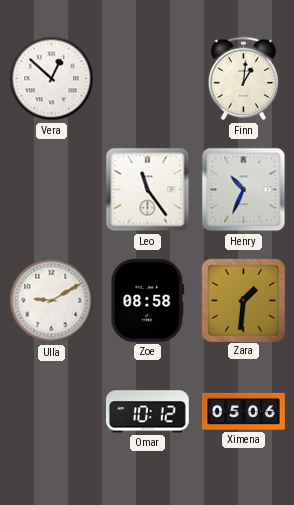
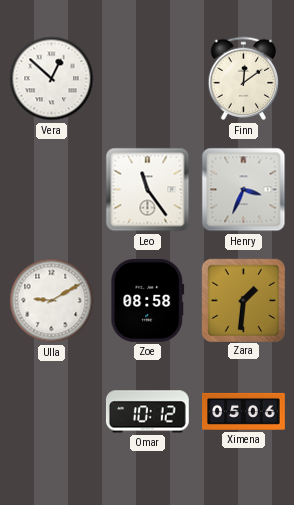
Finn: 1:01 -> 12:09
Henry: 10:34 -> 3:34
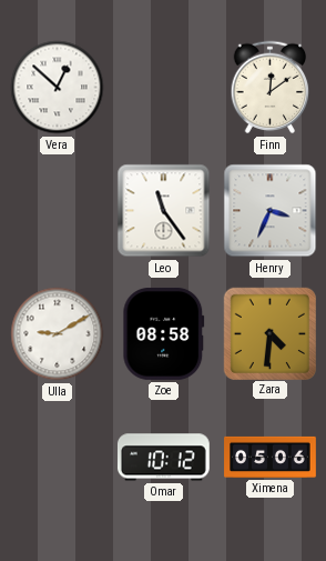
Zara: 1:31 -> 4:31
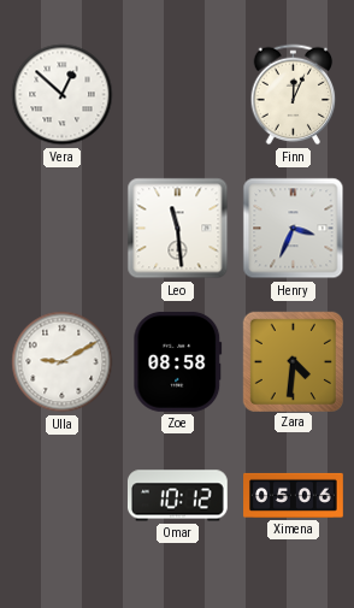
Finn: 12:09 -> 12:04
Leo: 11:24 -> 11:29
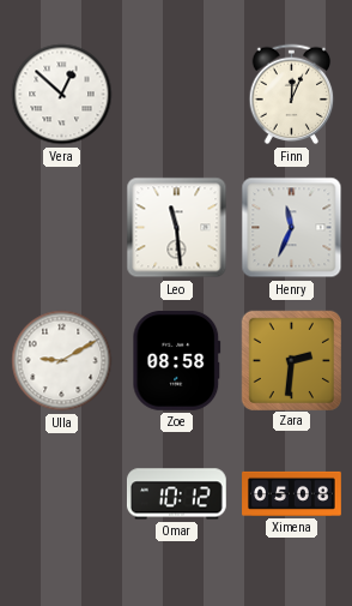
Henry: 3:34 -> 11:34
Zara: 4:31 -> 2:31
Ximena: 05:06 -> 05:08
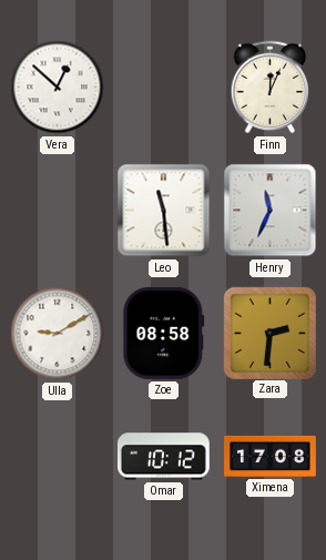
Ximena: 05:08 -> 17:08
